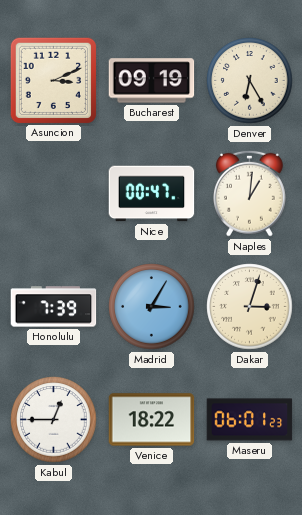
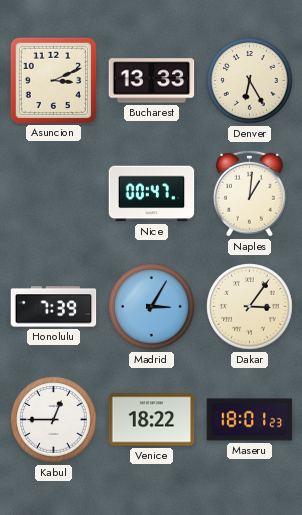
Bucharest: 09:19 -> 13:33
Dakar: 3:03 -> 3:06
Maseru: 06:01 -> 18:01
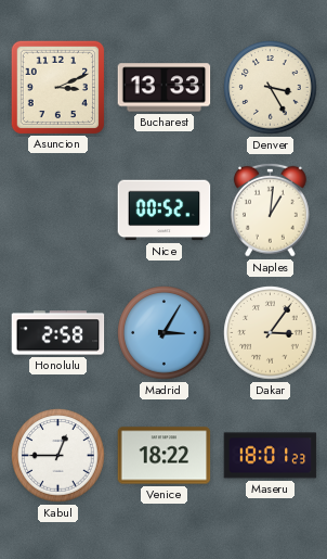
Denver: 6:25 -> 3:25
Nice: 00:47 -> 00:52
Honolulu: 7:39 -> 2:58
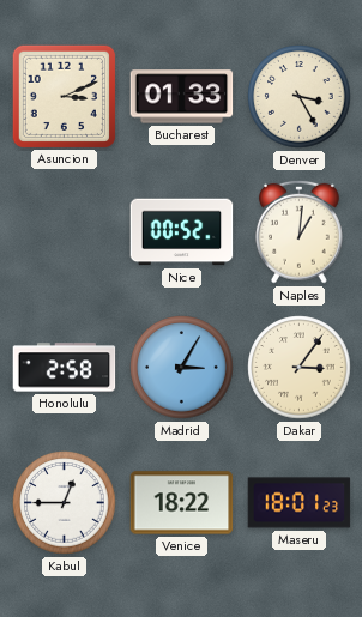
Bucharest: 13:33 -> 01:33
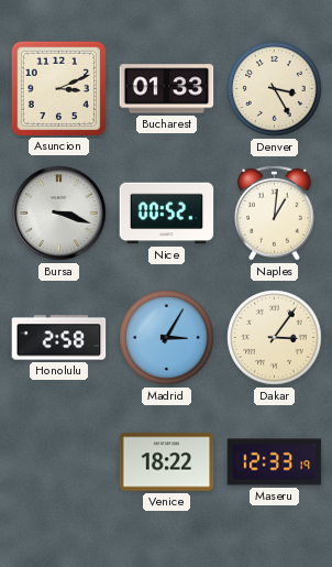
Bursa: none -> 3:18
Kabul: 12:45 -> none
Maseru: 18:01 -> 12:33
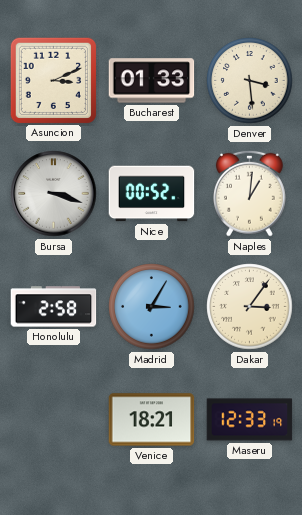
Denver: 3:25 -> 3:29
Venice: 18:22 -> 18:21
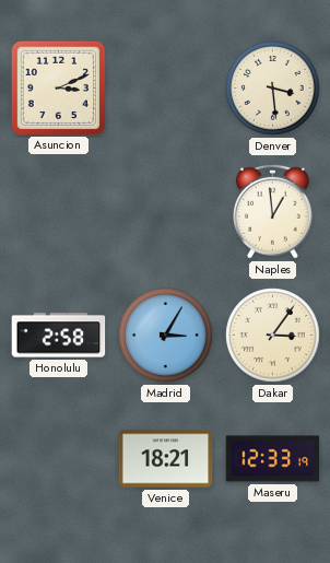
Bucharest: 01:33 -> none
Bursa: 3:18 -> none
Nice: 00:52 -> none
Naples: 1:01 -> 12:59
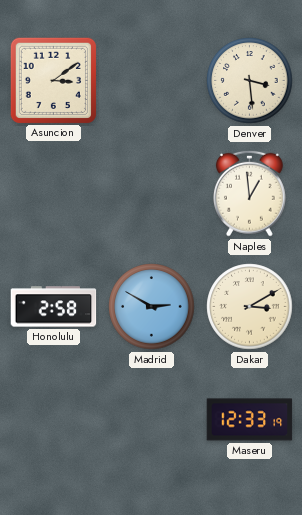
Asuncion: 3:11 -> 3:09
Madrid: 3:05 -> 2:50
Dakar: 3:06 -> 3:10
Venice: 18:21 -> none
